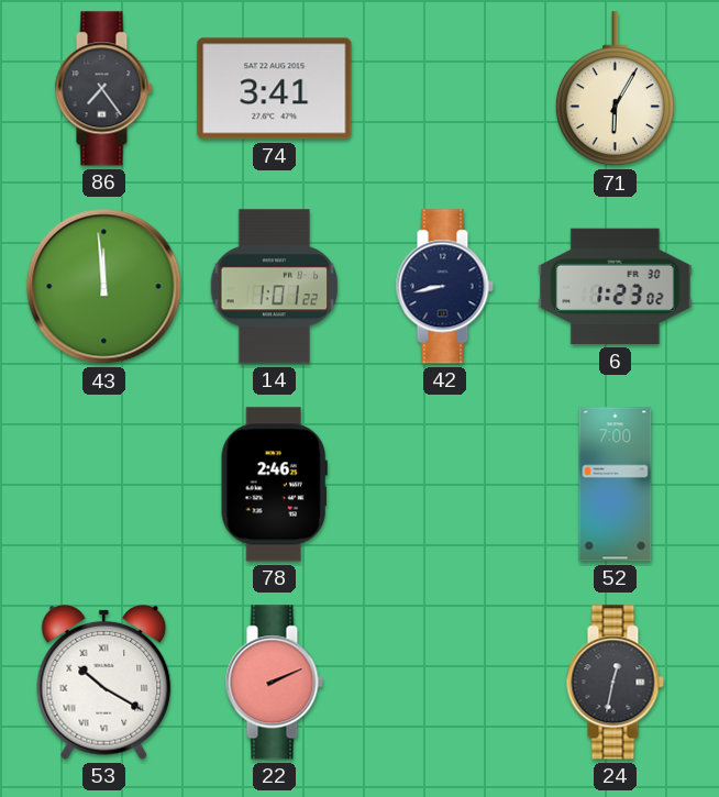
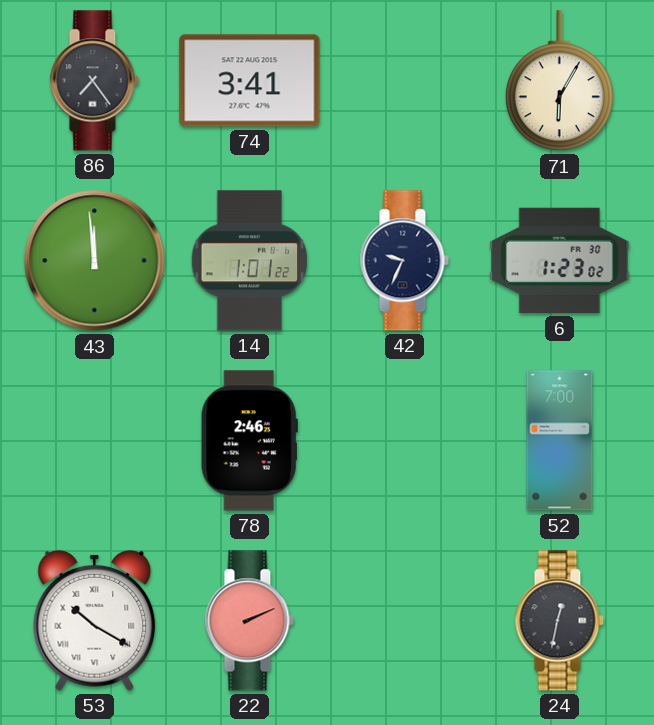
42: 8:43 -> 9:34
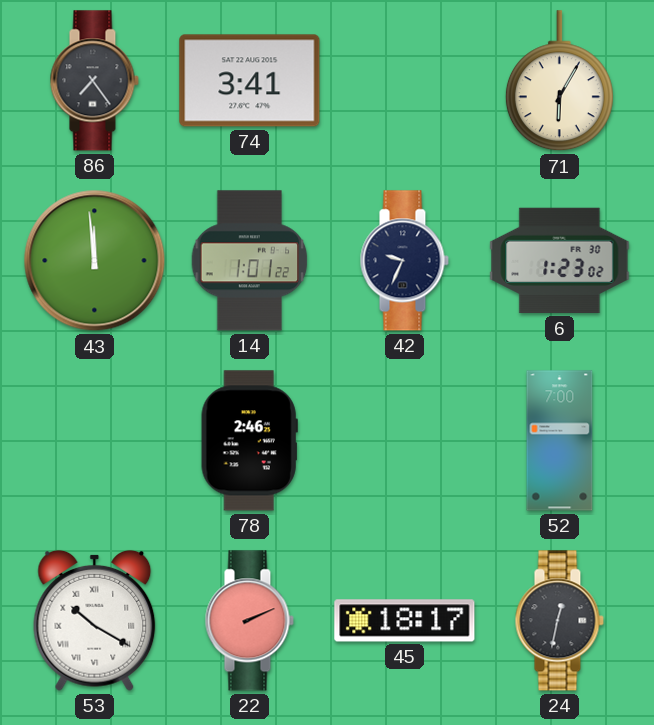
45: none -> 18:17
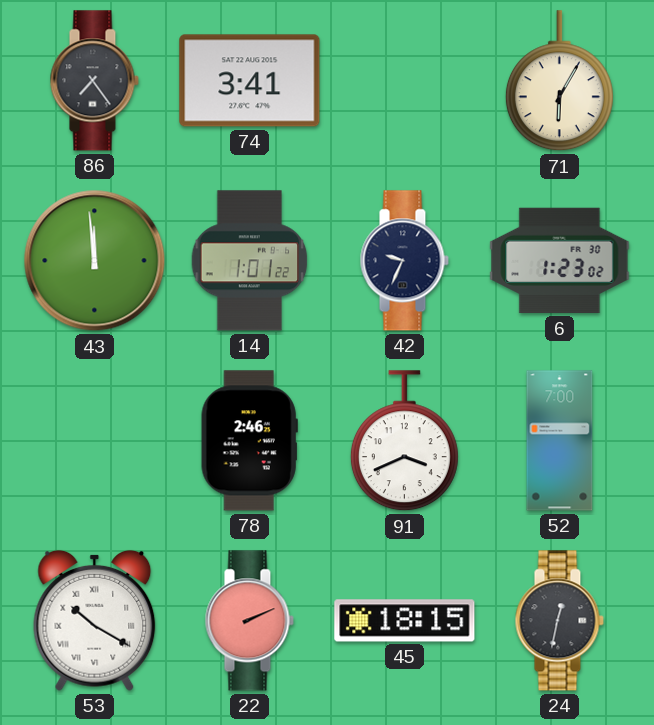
91: none -> 3:41
45: 18:17 -> 18:15
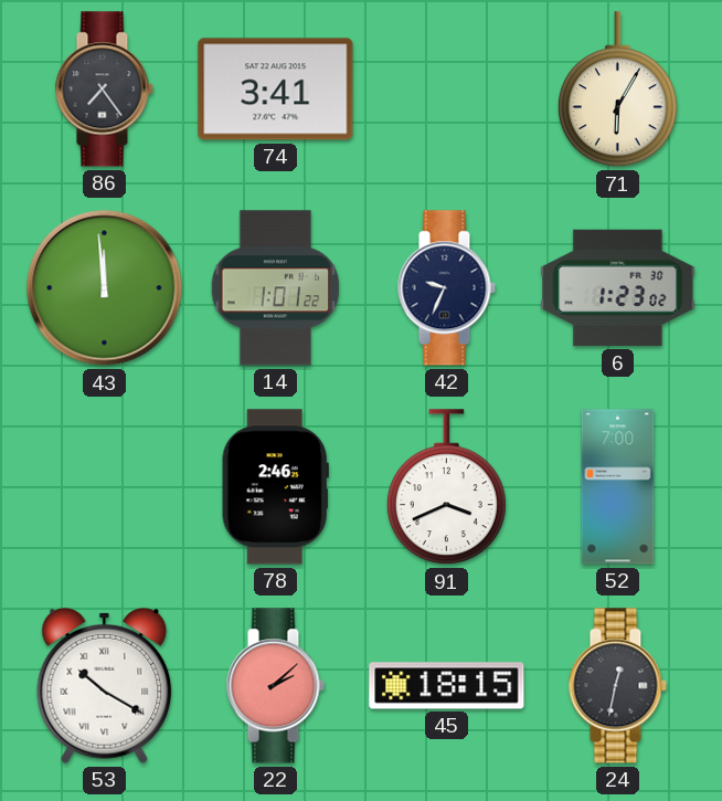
22: 2:11 -> 2:08
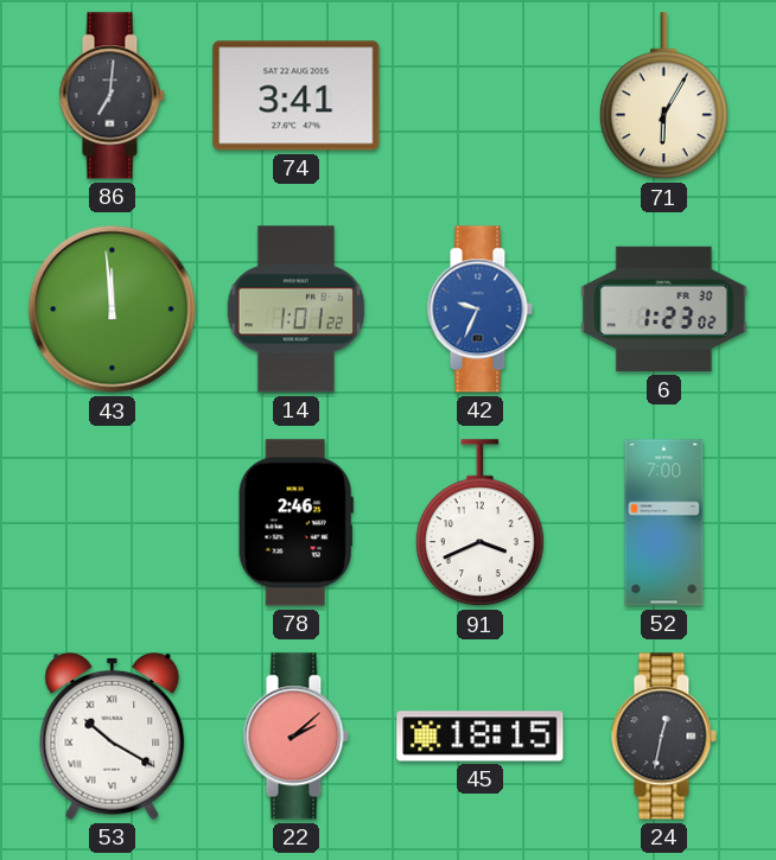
86: 7:24 -> 7:01
42 dial: navy -> blue
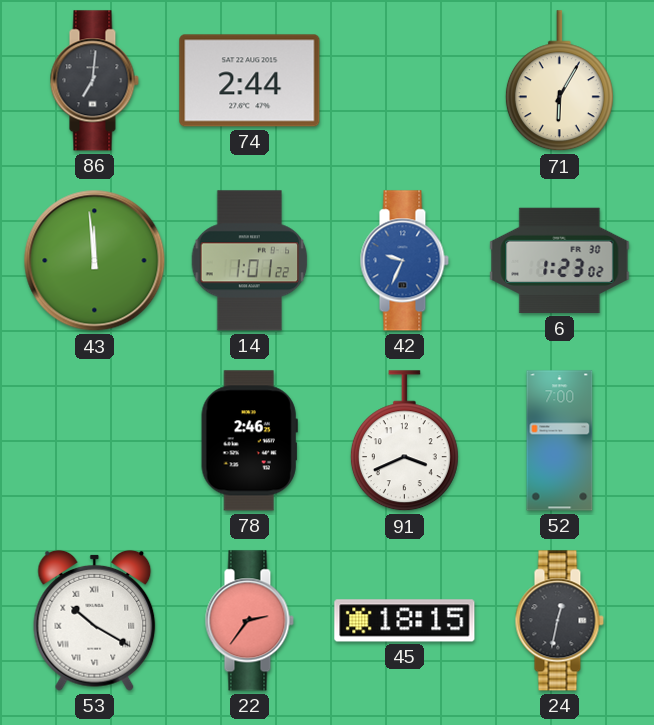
74: 3:41 -> 2:44
22: 2:08 -> 2:36
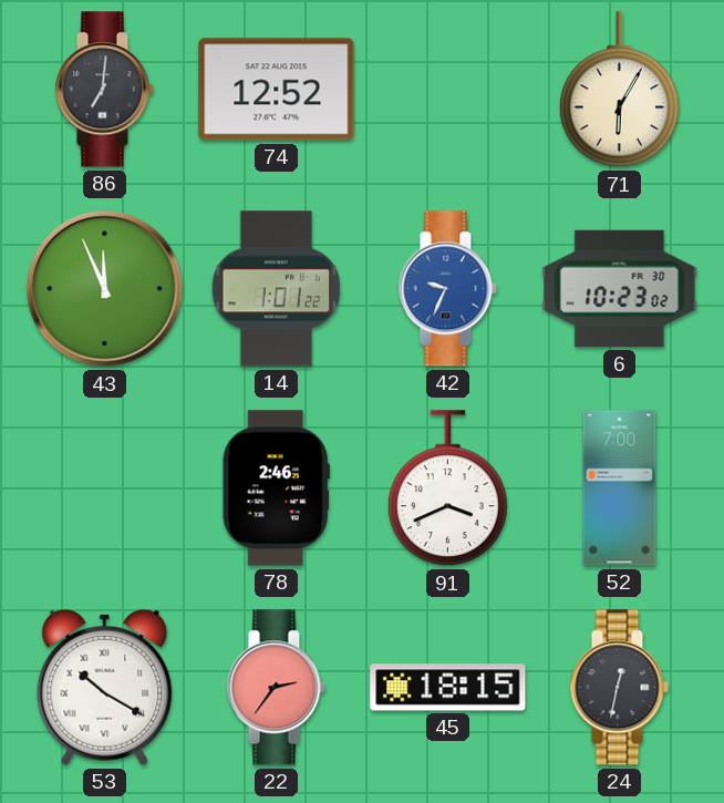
74: 2:44 -> 12:52
43: 11:59 -> 11:56
6: 1:23 -> 10:23
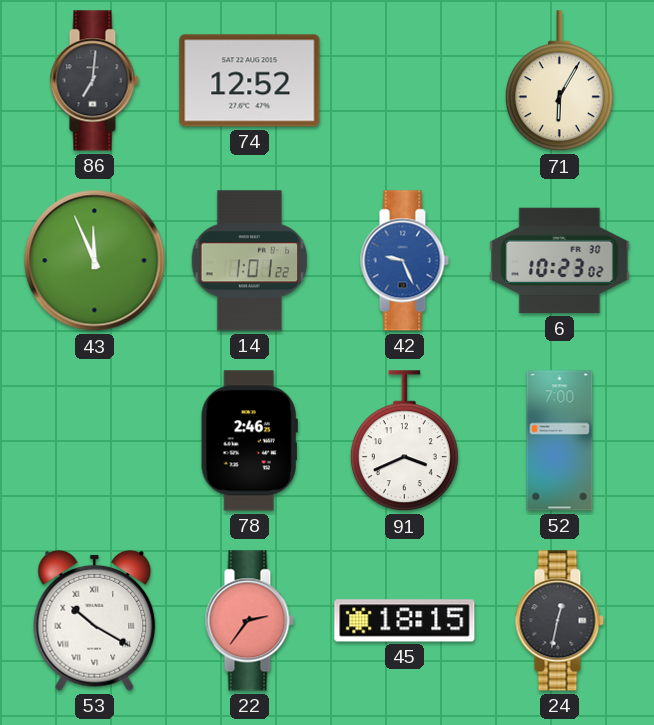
42: 9:34 -> 9:26
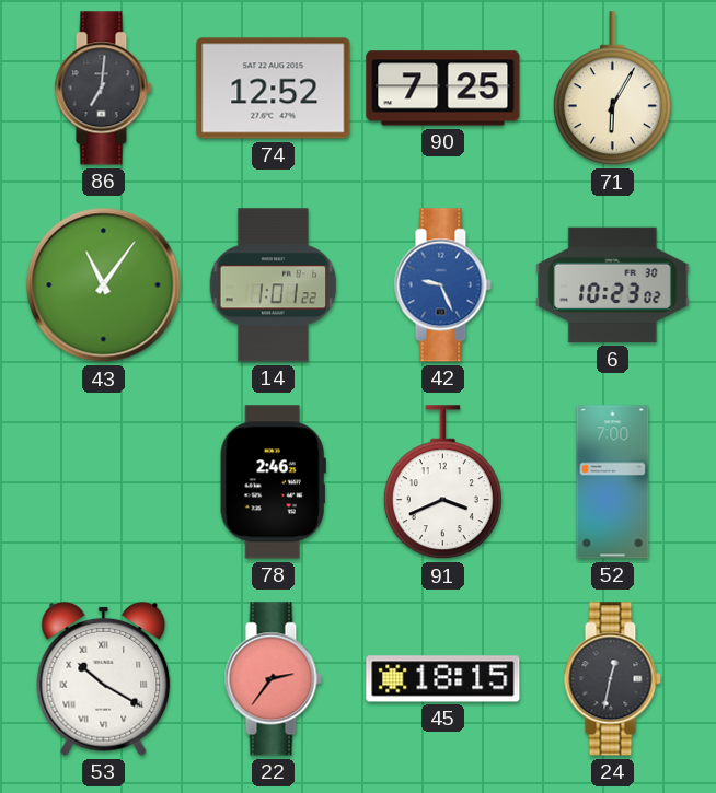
90: none -> 7:25
43: 11:56 -> 11:06
